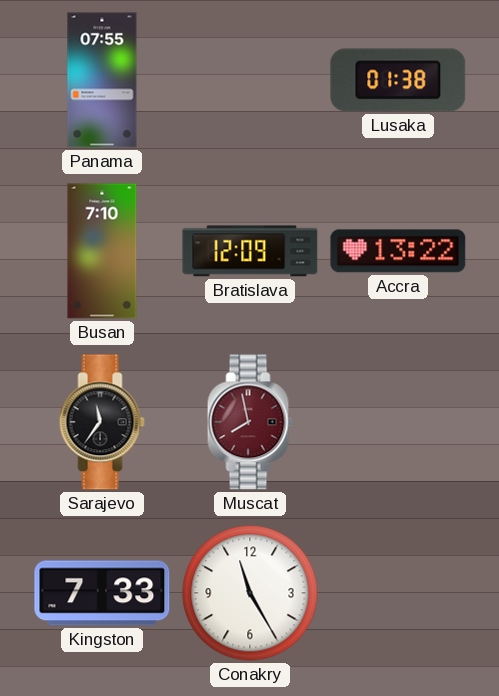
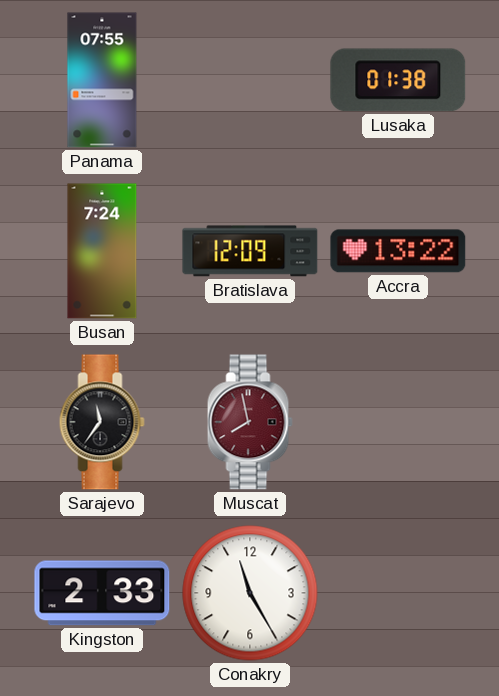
Busan: 7:10 -> 7:24
Kingston: 7:33 -> 2:33
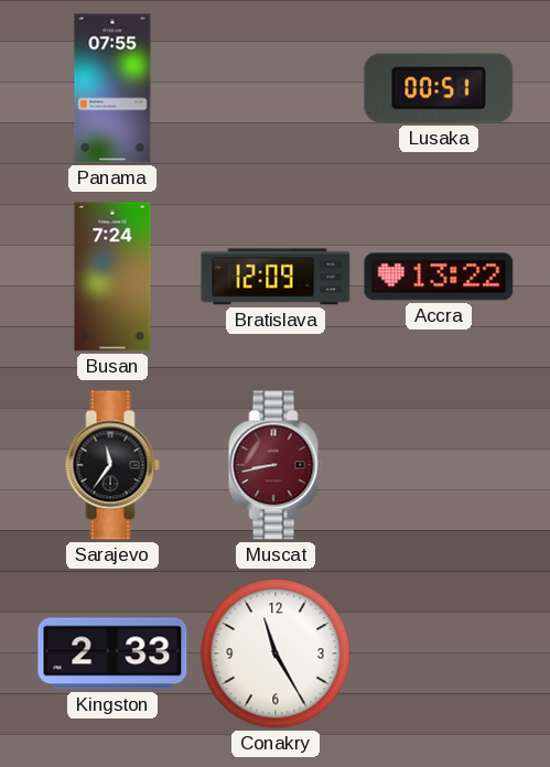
Lusaka: 01:38 -> 00:51
Muscat: 7:58 -> 8:43
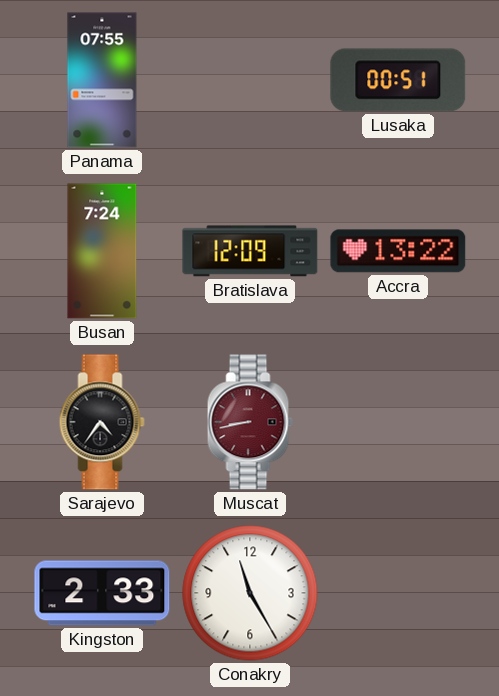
Sarajevo: 11:36 -> 4:36
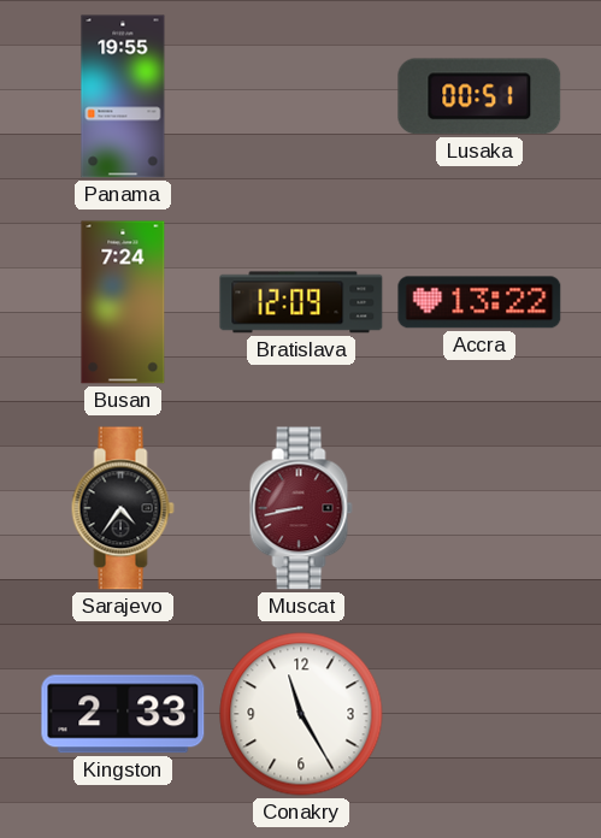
Panama: 07:55 -> 19:55
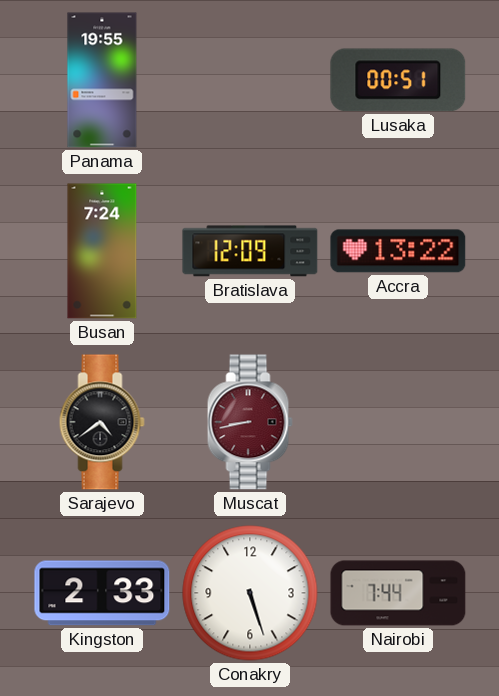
Sarajevo: 4:36 -> 4:39
Conakry: 11:25 -> 5:27
Nairobi: none -> 7:44
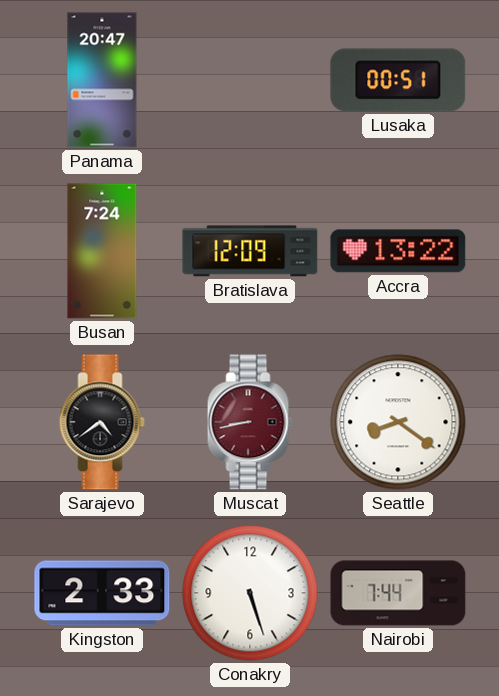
Panama: 19:55 -> 20:47
Seattle: none -> 8:21
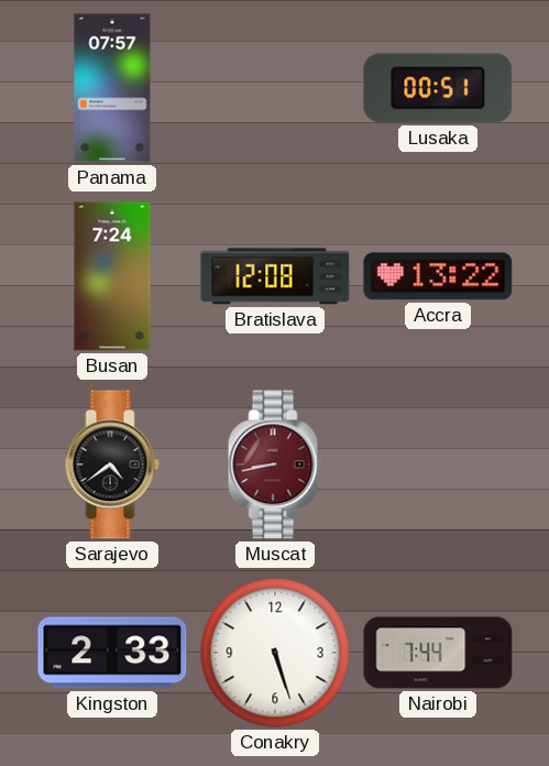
Panama: 20:47 -> 07:57
Bratislava: 12:09 -> 12:08
Seattle: 8:21 -> none
